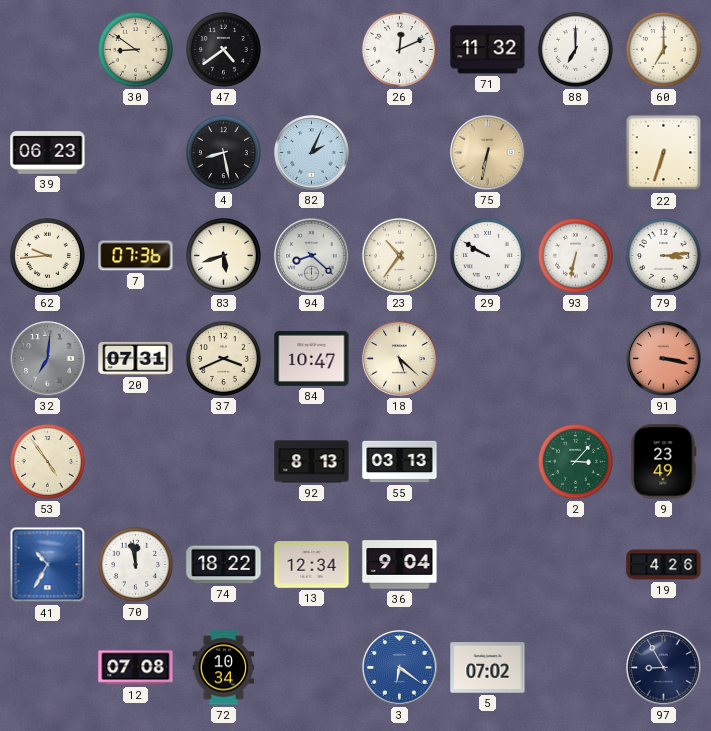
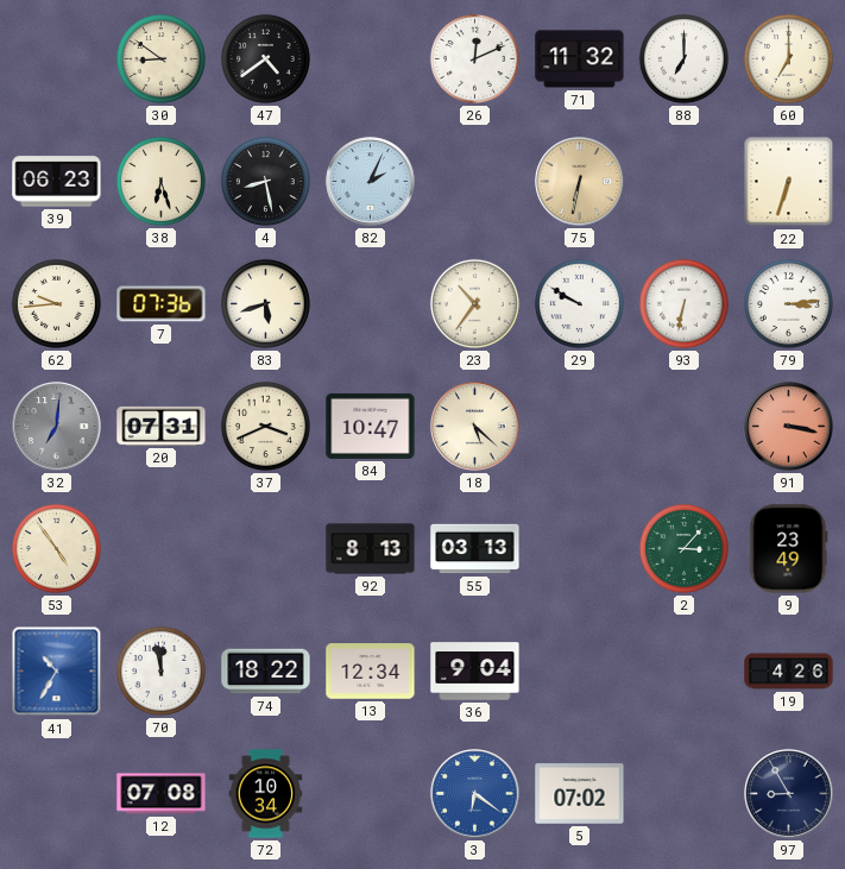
38: none -> 6:27
94: 8:22 -> none
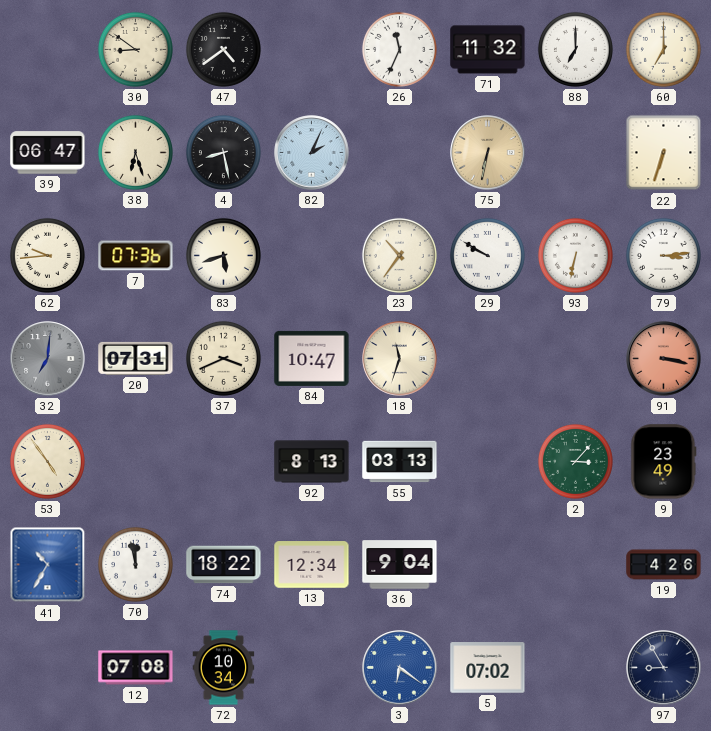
26: 12:11 -> 11:34
39: 06:23 -> 06:47
18: 5:22 -> 11:33
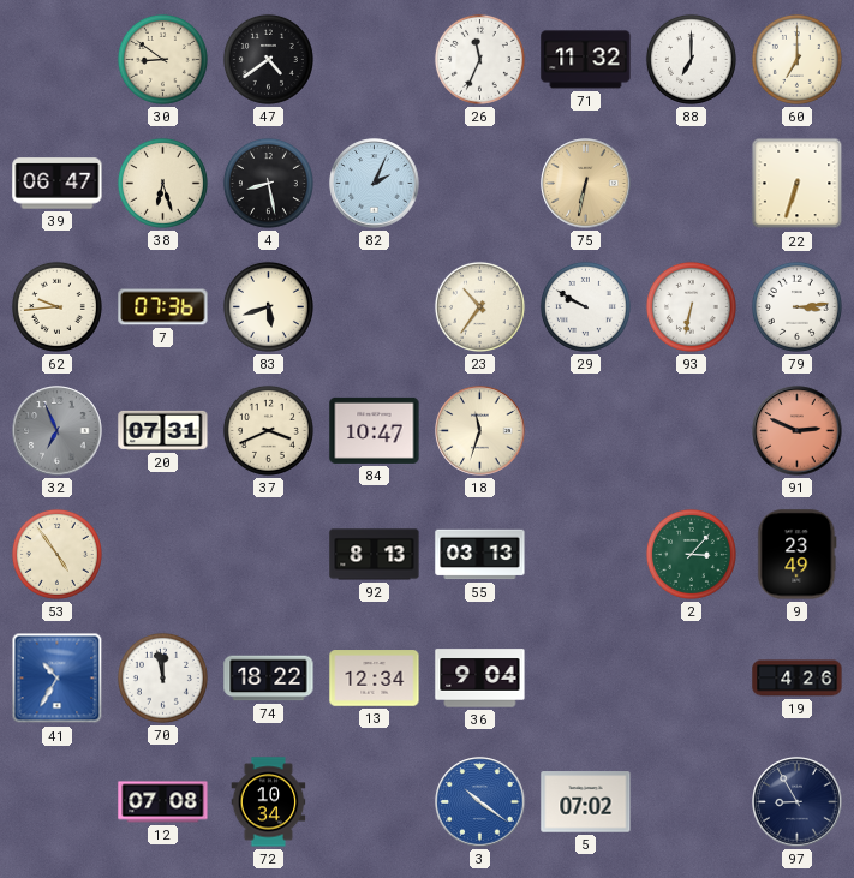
32: 7:01 -> 6:56
91: 3:17 -> 2:49
3: 6:21 -> 10:21
